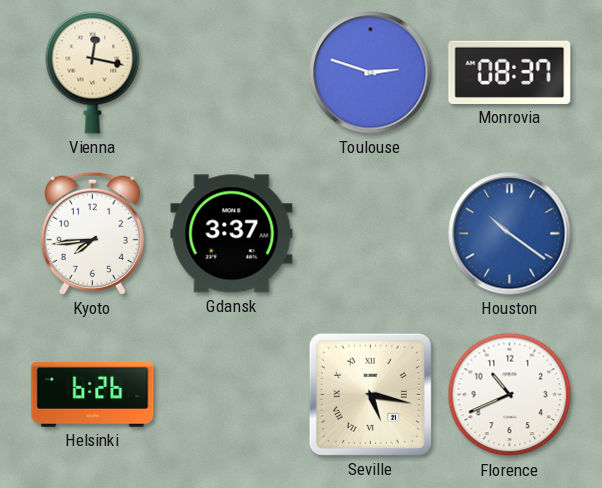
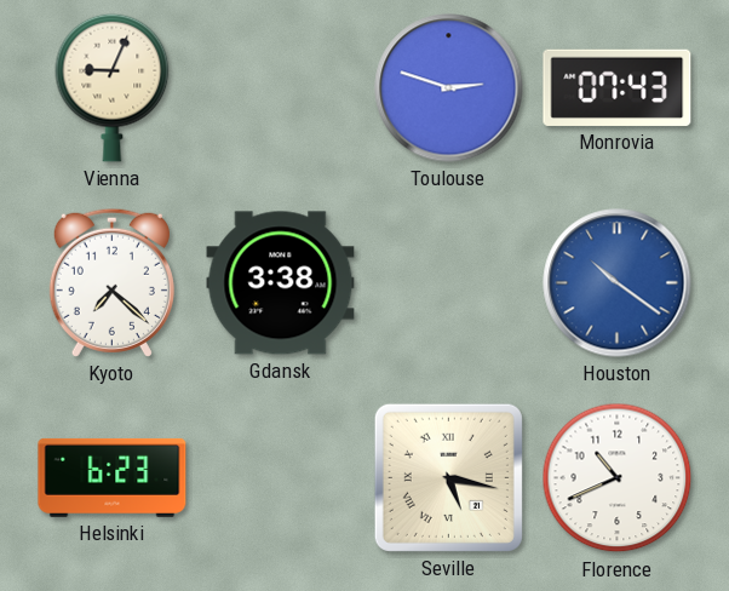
Vienna: 12:17 -> 9:04
Monrovia: 08:37 -> 07:43
Kyoto: 7:44 -> 7:22
Gdansk: 3:37 -> 3:38
Helsinki: 6:26 -> 6:23
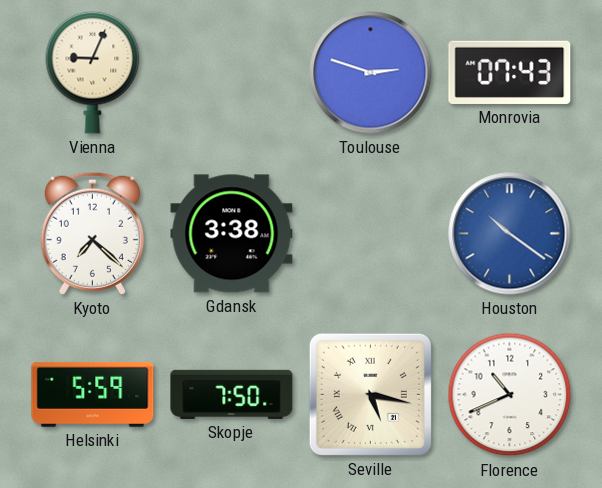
Helsinki: 6:23 -> 5:59
Skopje: none -> 7:50
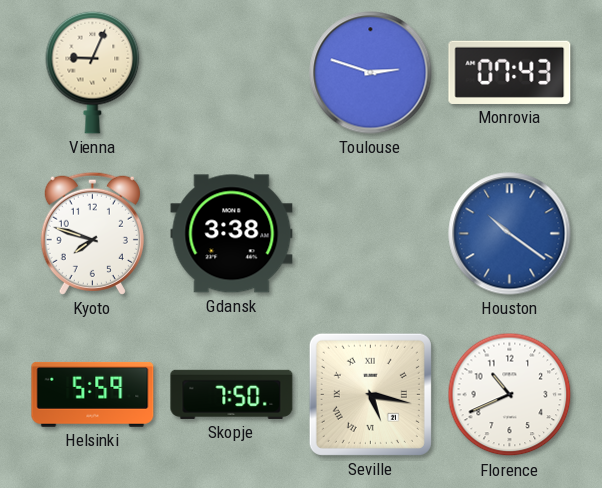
Kyoto: 7:22 -> 7:48
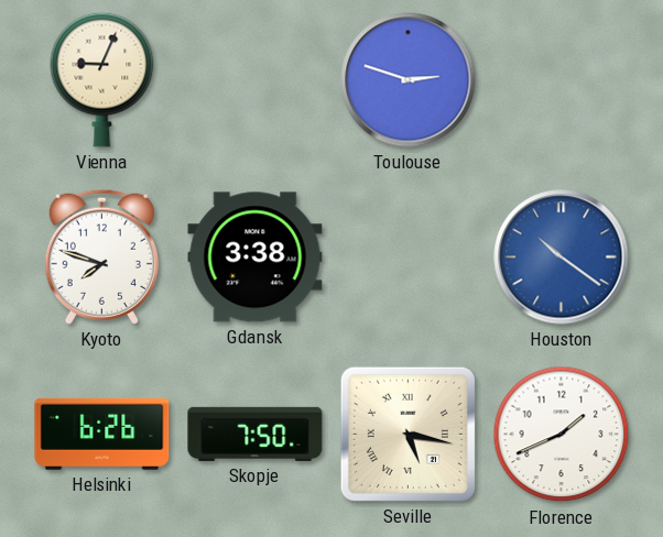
Monrovia: 07:43 -> none
Helsinki: 5:59 -> 6:26
Florence: 10:41 -> 1:41
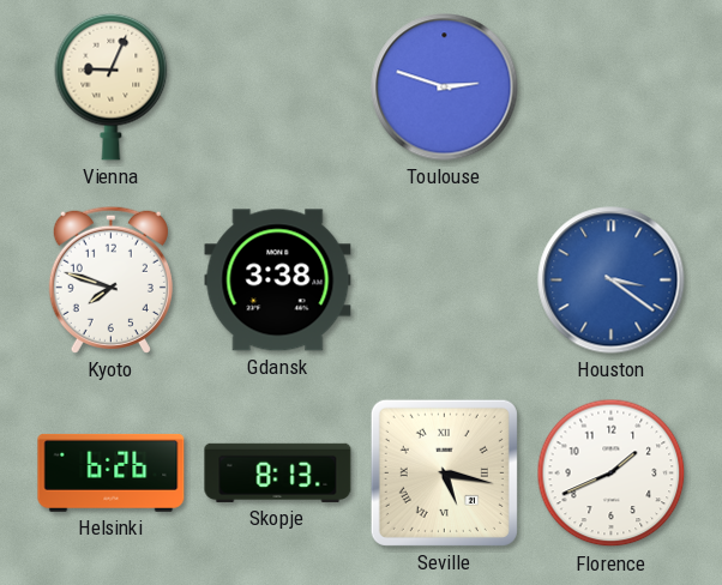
Houston: 10:21 -> 3:21
Skopje: 7:50 -> 8:13
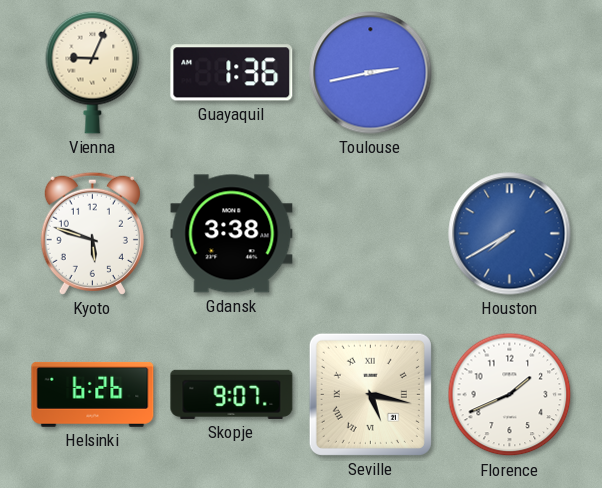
Guayaquil: none -> 1:36
Toulouse: 2:48 -> 2:43
Kyoto: 7:48 -> 5:48
Houston: 3:21 -> 7:40
Skopje: 8:13 -> 9:07
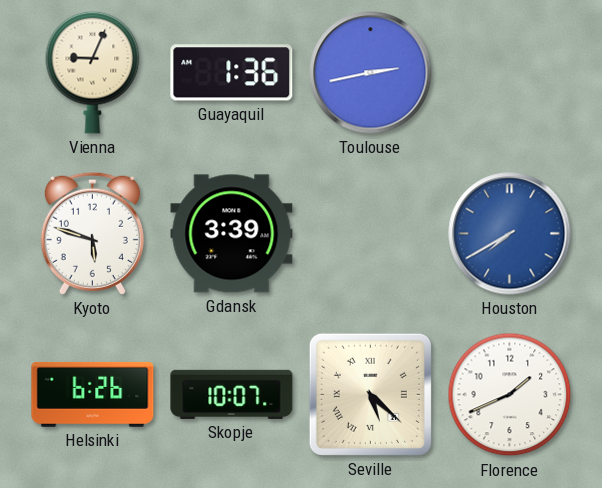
Gdansk: 3:38 -> 3:39
Skopje: 9:07 -> 10:07
Seville: 5:17 -> 5:22
